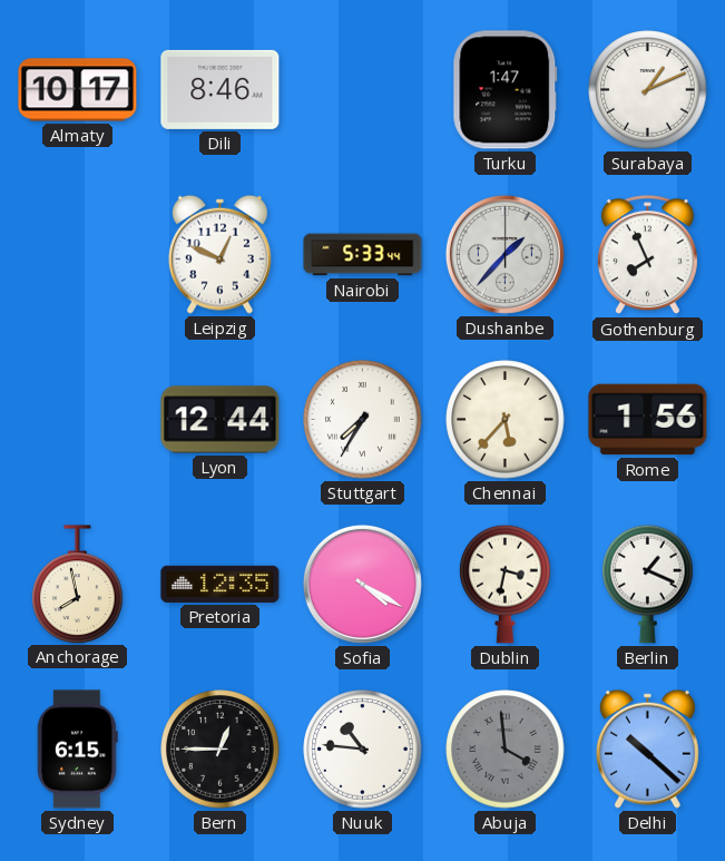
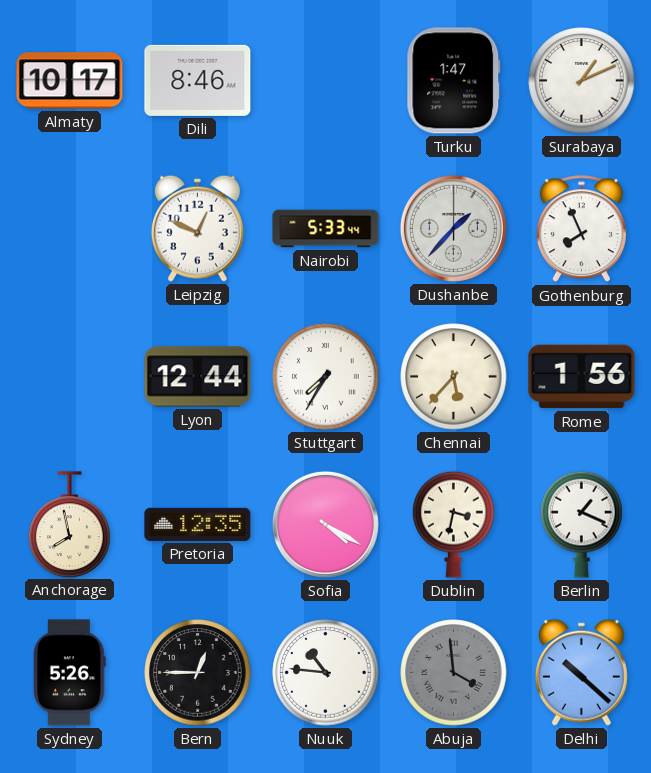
Sydney: 6:15 -> 5:26
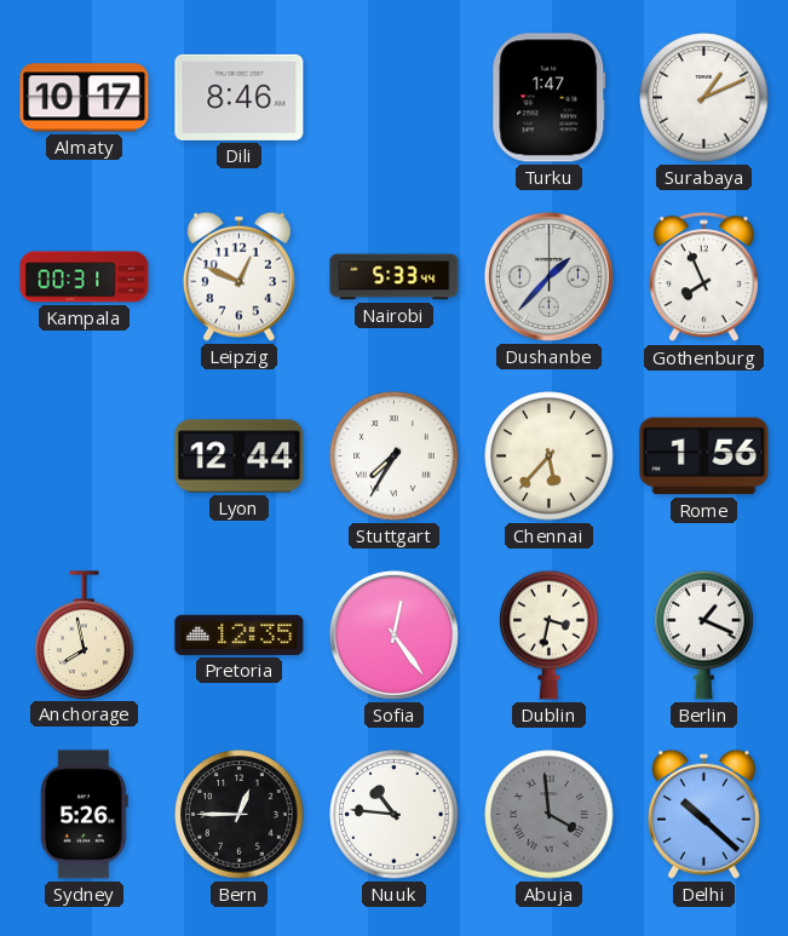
Kampala: none -> 00:31
Sofia: 4:20 -> 12:24
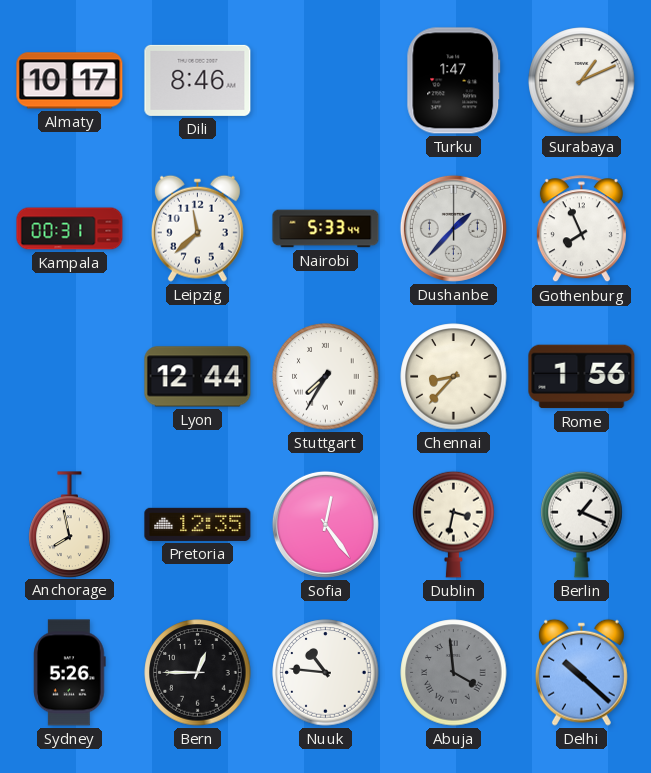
Leipzig: 12:49 -> 11:38
Chennai: 5:37 -> 8:37
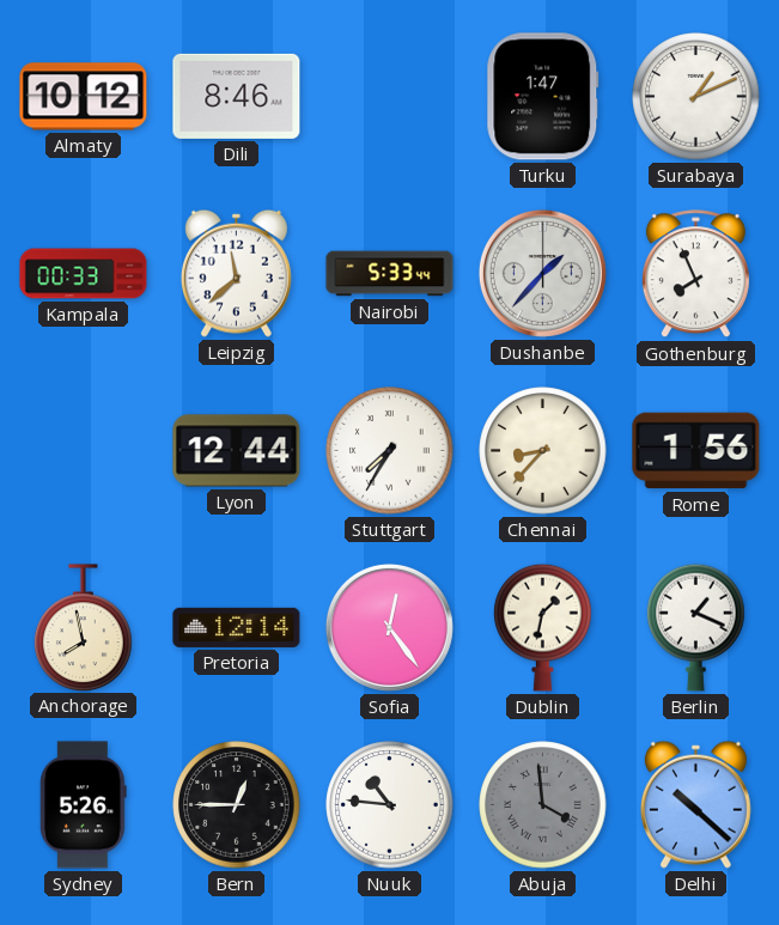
Almaty: 10:17 -> 10:12
Kampala: 00:31 -> 00:33
Pretoria: 12:35 -> 12:14
Dublin: 3:32 -> 1:32
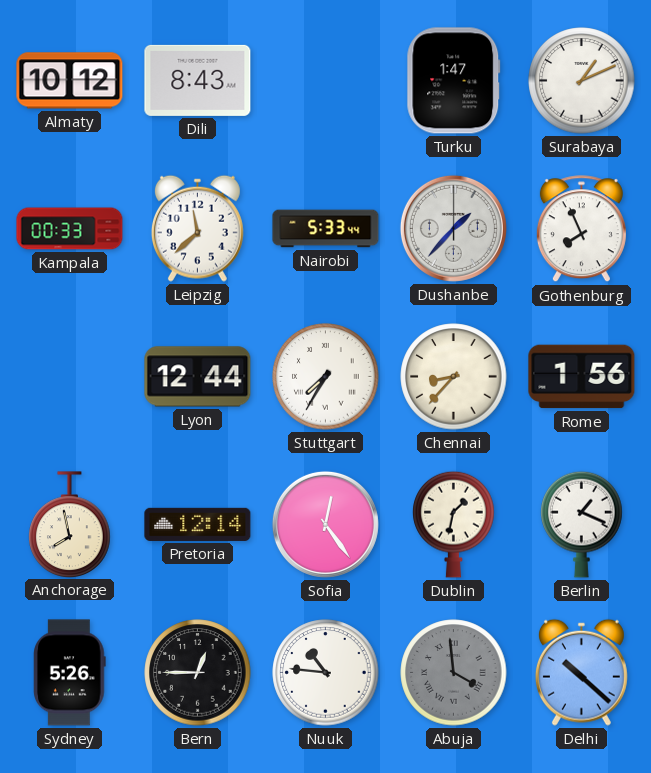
Dili: 8:46 -> 8:43
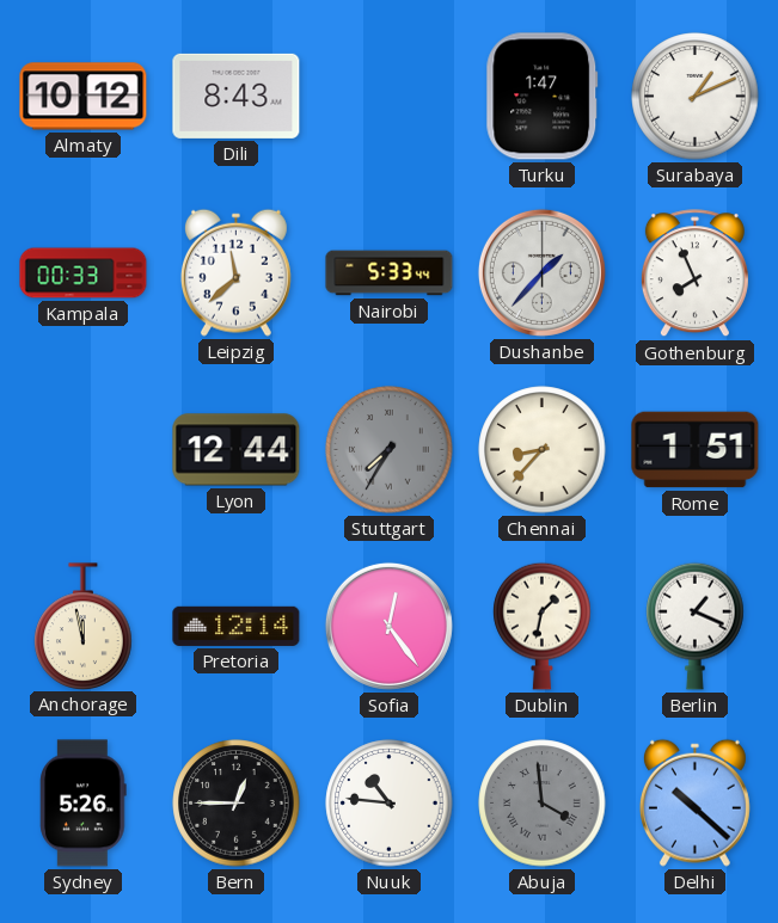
Stuttgart dial: white -> grey
Rome: 1:56 -> 1:51
Anchorage: 7:58 -> 11:58
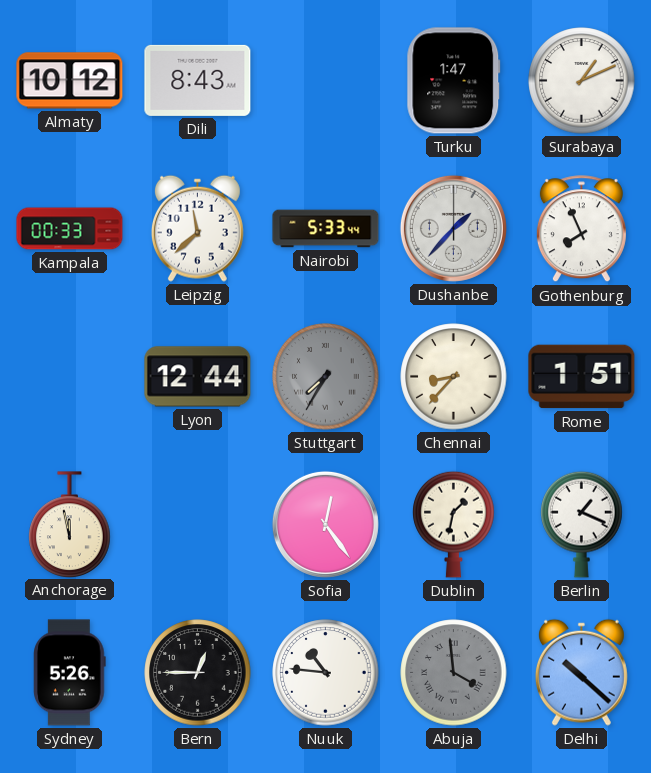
Pretoria: 12:14 -> none
